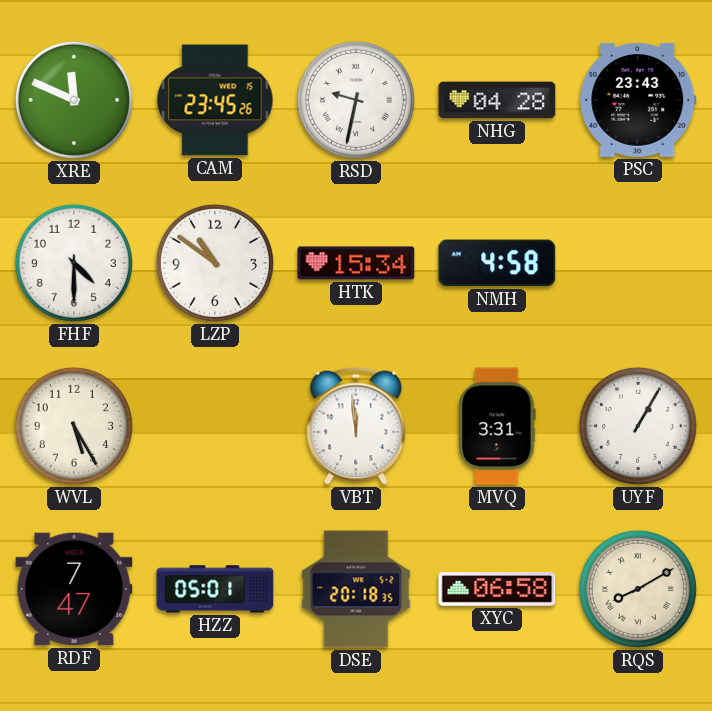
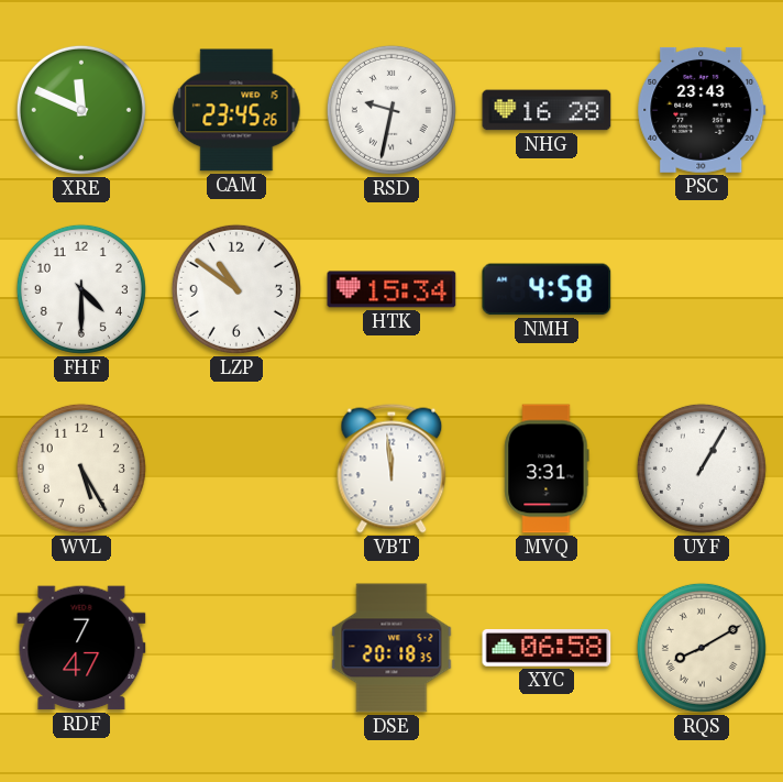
NHG: 04:28 -> 16:28
HZZ: 05:01 -> none
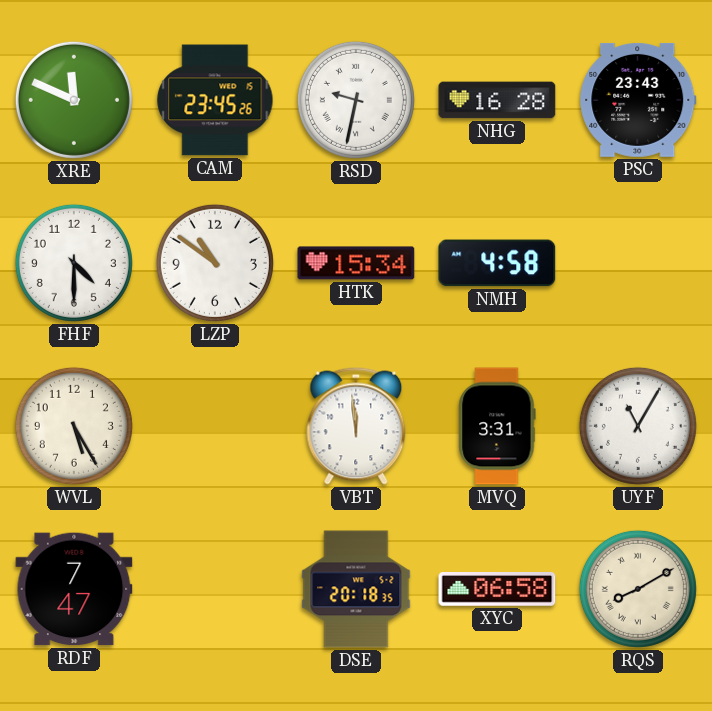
UYF: 1:05 -> 11:05
